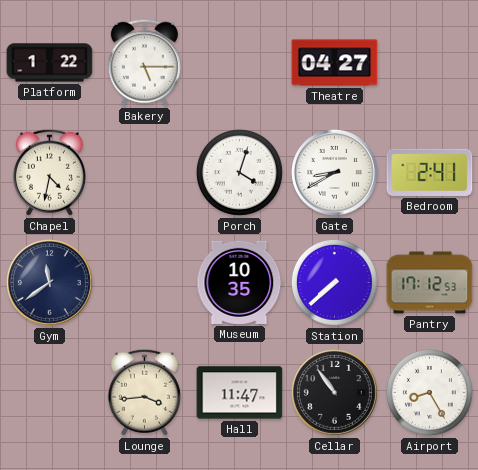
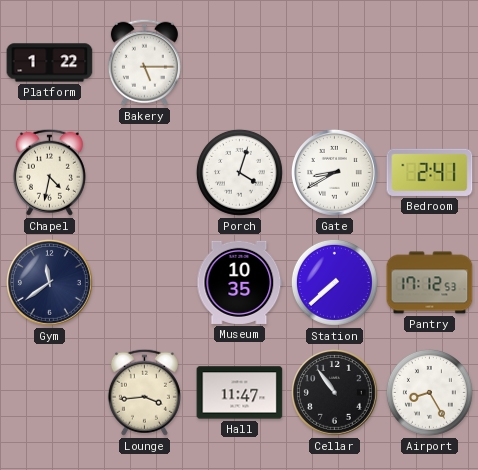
Theatre: 04:27 -> none
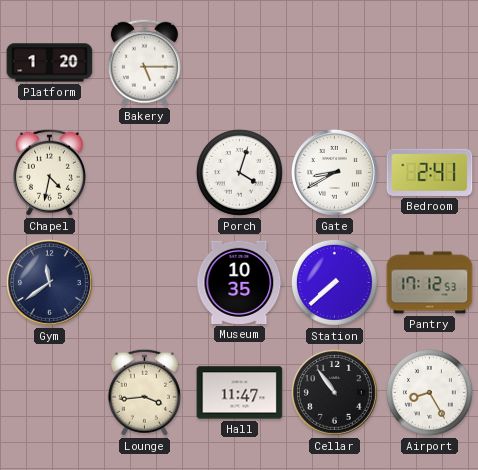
Platform: 1:22 -> 1:20
